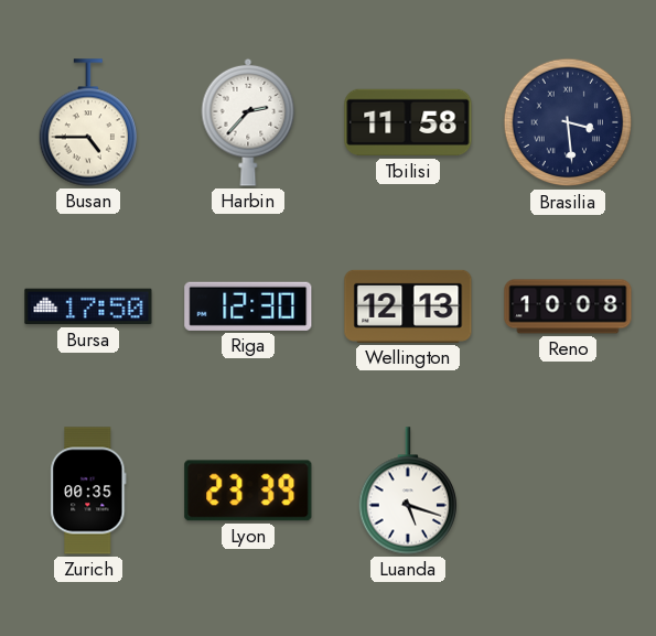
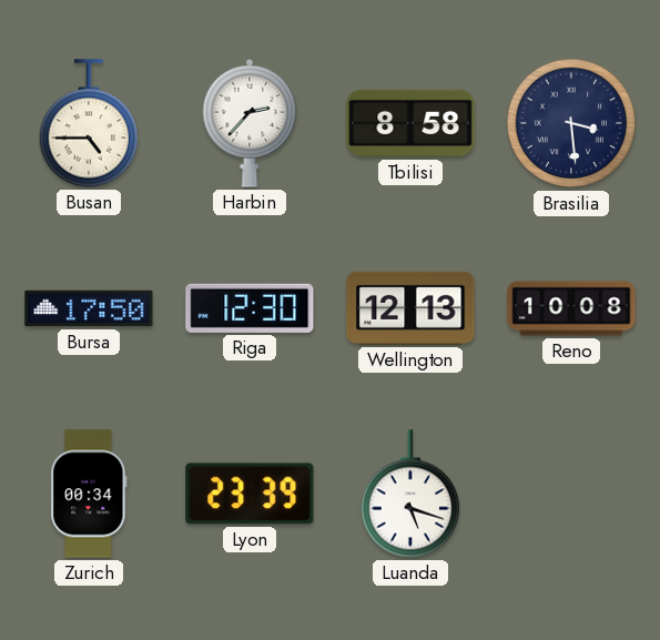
Tbilisi: 11:58 -> 8:58
Zurich: 00:35 -> 00:34
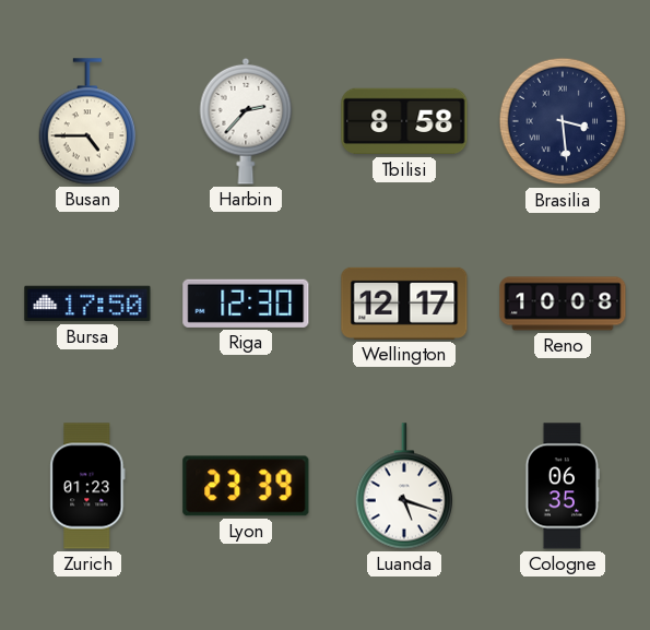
Wellington: 12:13 -> 12:17
Zurich: 00:34 -> 01:23
Cologne: none -> 06:35
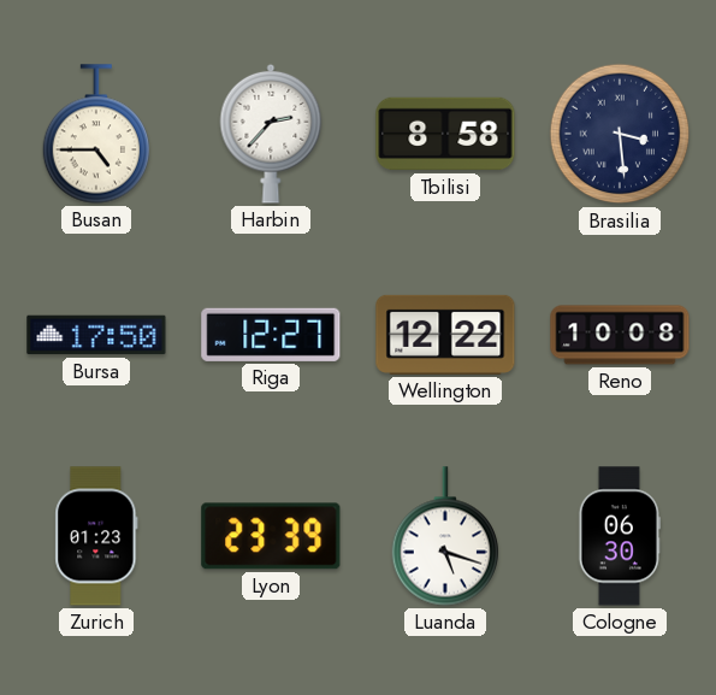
Riga: 12:30 -> 12:27
Wellington: 12:17 -> 12:22
Cologne: 06:35 -> 06:30
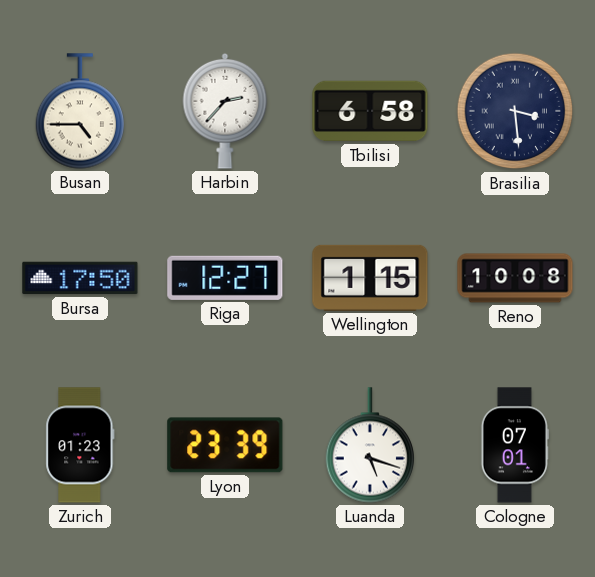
Tbilisi: 8:58 -> 6:58
Wellington: 12:22 -> 1:15
Cologne: 06:30 -> 07:01
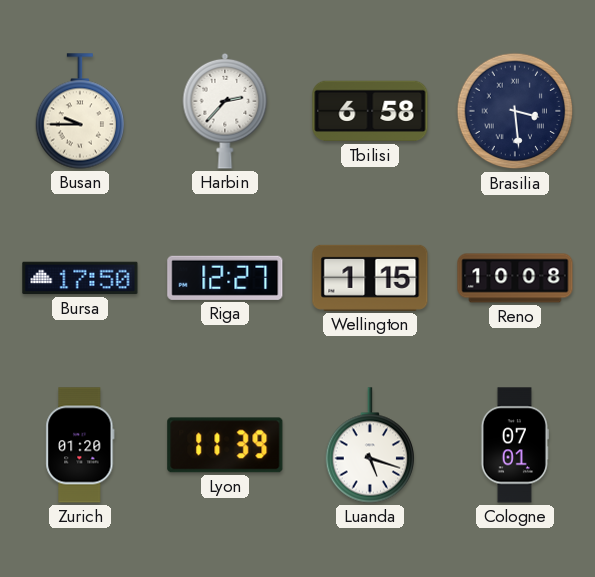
Busan: 4:45 -> 9:45
Zurich: 01:23 -> 01:20
Lyon: 23:39 -> 11:39
